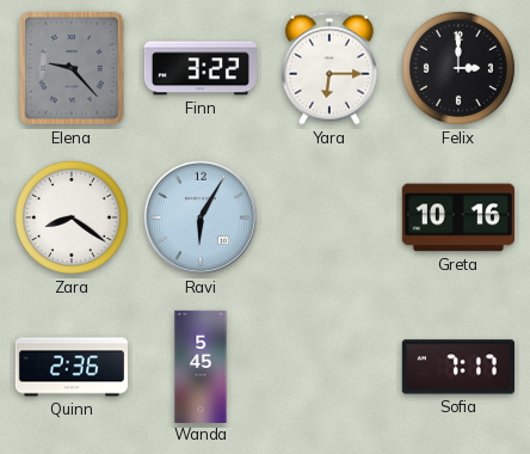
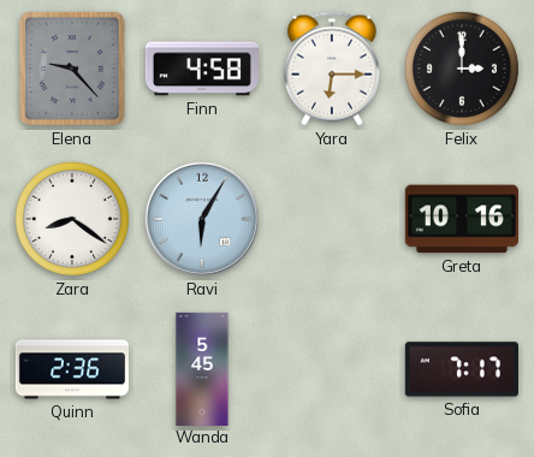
Finn: 3:22 -> 4:58
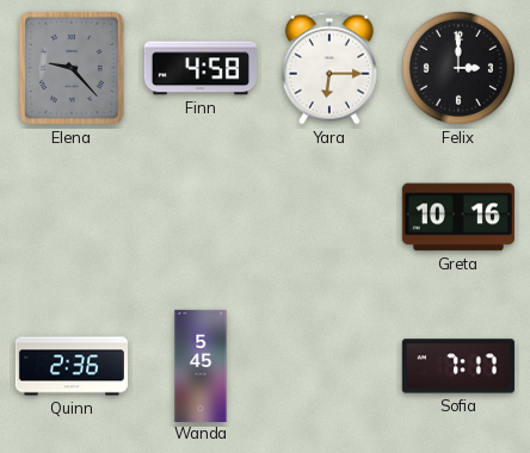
Zara: 8:21 -> none
Ravi: 6:05 -> none
